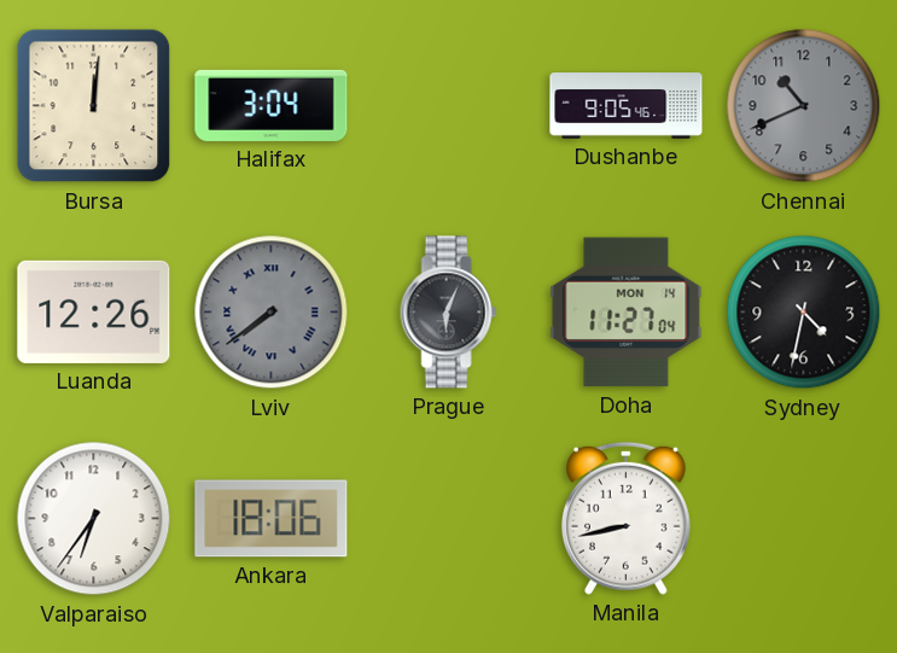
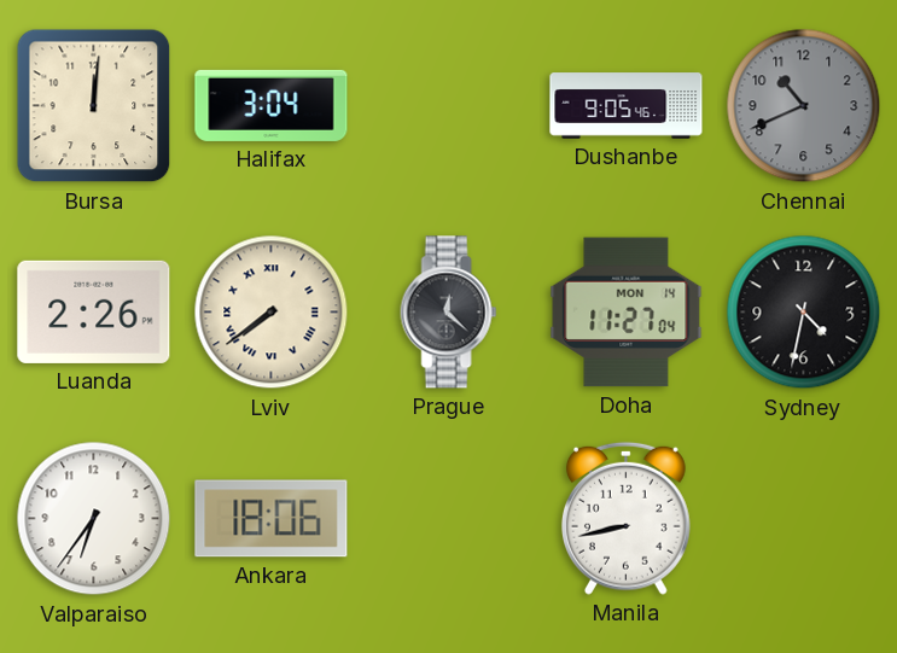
Luanda: 12:26 -> 2:26
Lviv dial: grey -> cream
Prague: 6:04 -> 12:22
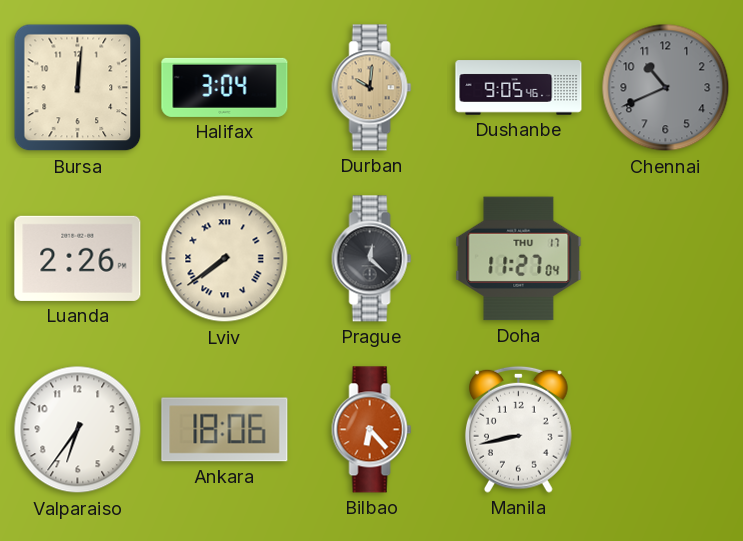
Durban: none -> 10:01
Doha date: MON 14 -> THU 17
Sydney: 4:32 -> none
Bilbao: none -> 6:23
